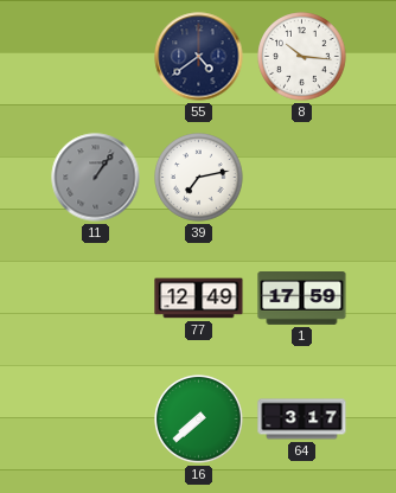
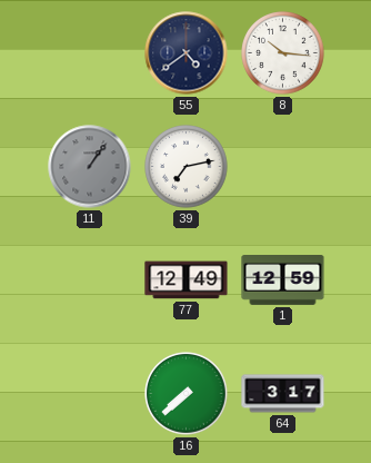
1: 17:59 -> 12:59
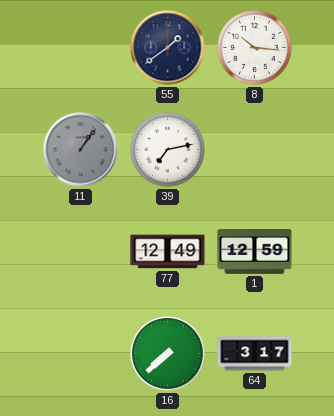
55: 4:39 -> 1:39
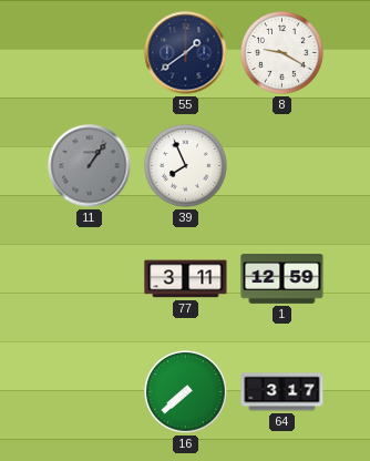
8: 10:16 -> 9:20
39: 7:13 -> 7:56
77: 12:49 -> 3:11
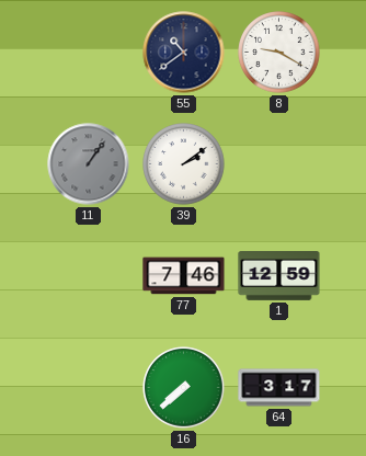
55: 1:39 -> 10:39
39: 7:56 -> 2:09
77: 3:11 -> 7:46
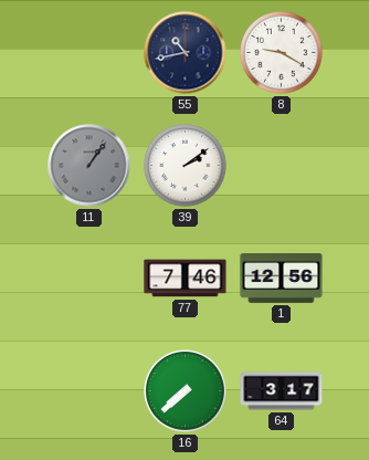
55: 10:39 -> 10:43
1: 12:59 -> 12:56
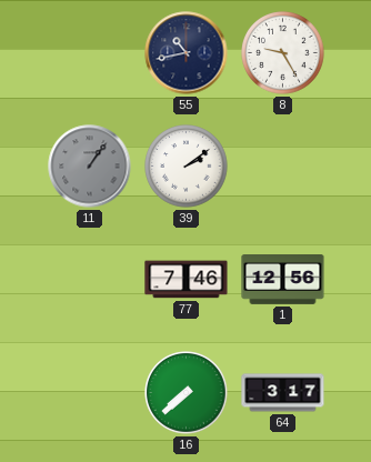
8: 9:20 -> 9:25
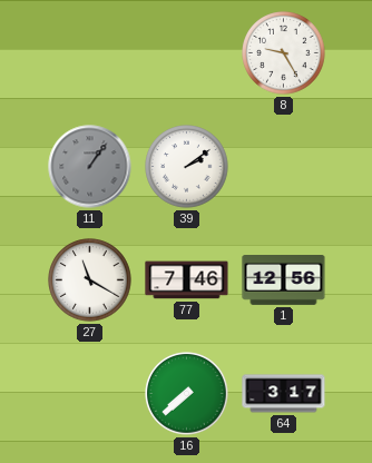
55: 10:43 -> none
27: none -> 11:20
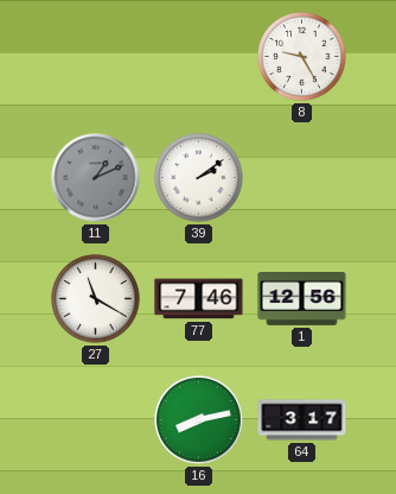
11: 1:06 -> 1:11
16: 7:38 -> 8:13
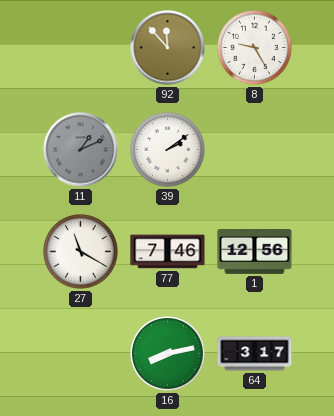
92: none -> 11:53
